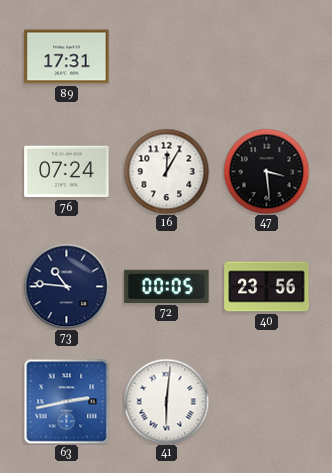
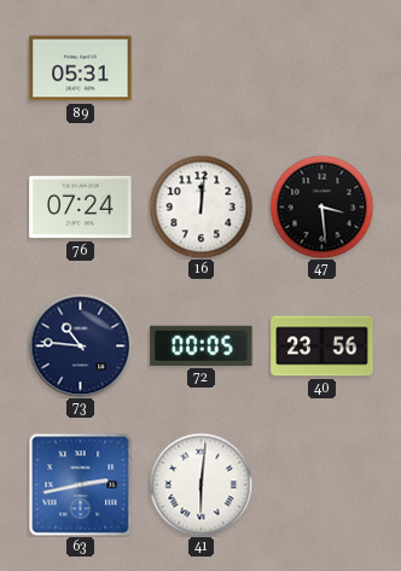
89: 17:31 -> 05:31
16: 12:05 -> 12:01
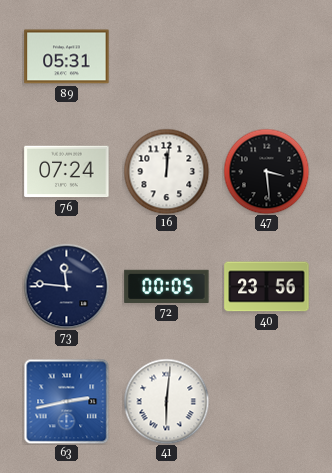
73: 10:46 -> 11:46
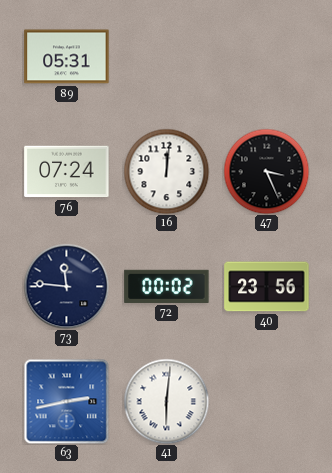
47: 3:29 -> 3:26
72: 00:05 -> 00:02
